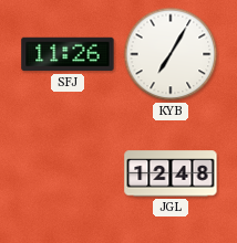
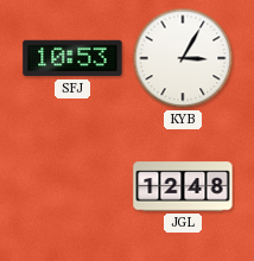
SFJ: 11:26 -> 10:53
KYB: 7:05 -> 3:05
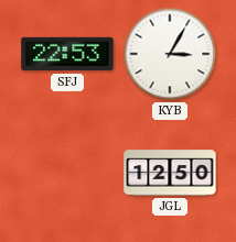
SFJ: 10:53 -> 22:53
JGL: 12:48 -> 12:50
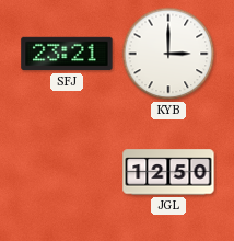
SFJ: 22:53 -> 23:21
KYB: 3:05 -> 3:00
